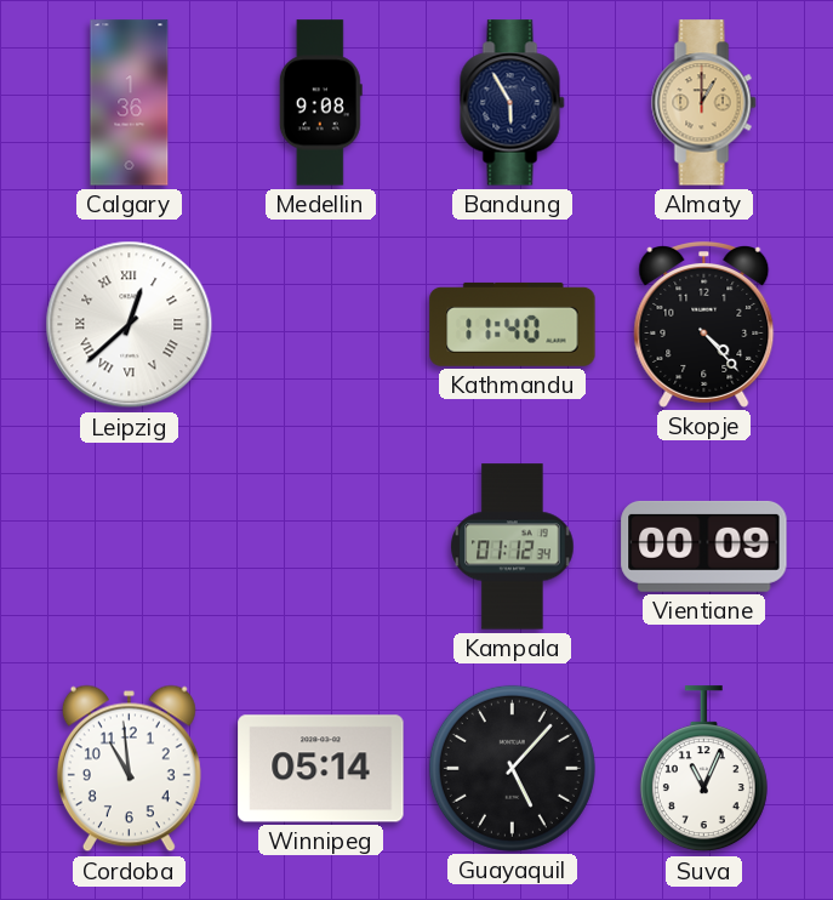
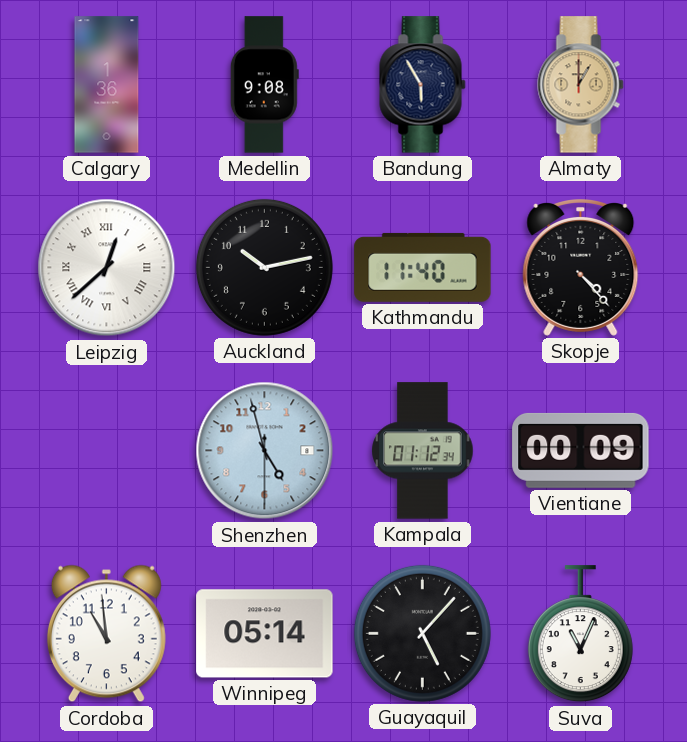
Auckland: none -> 10:13
Shenzhen: none -> 4:57
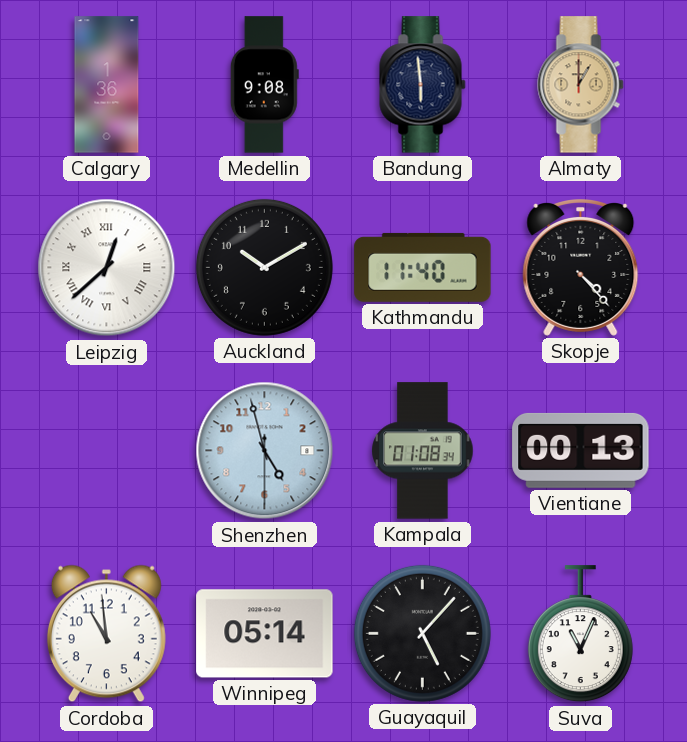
Bandung: 5:55 -> 5:59
Auckland: 10:13 -> 10:10
Kampala: 01:12 -> 01:08
Vientiane: 00:09 -> 00:13
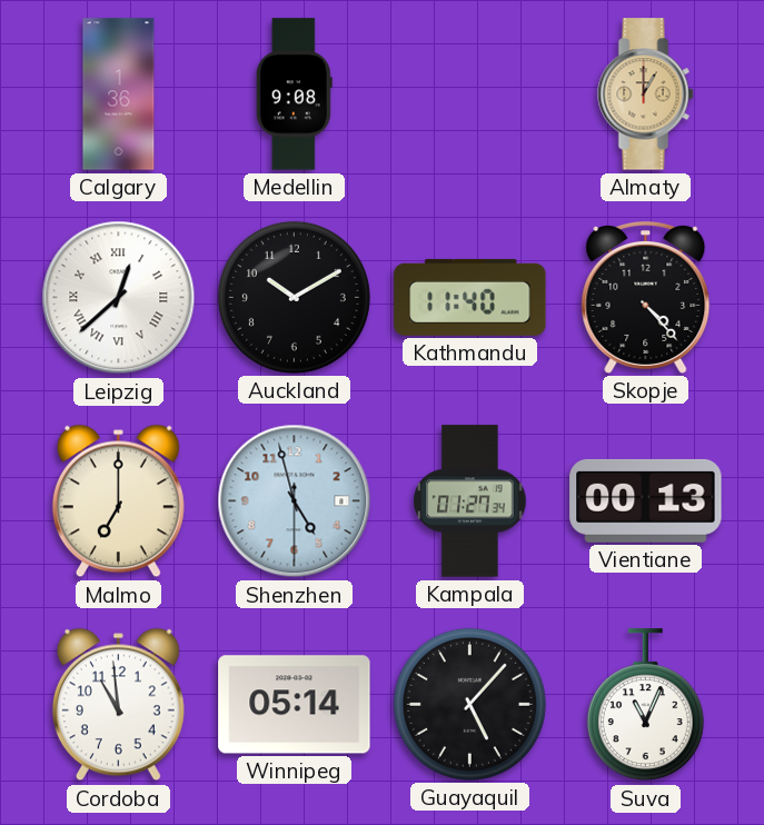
Bandung: 5:59 -> none
Malmo: none -> 7:00
Kampala: 01:08 -> 01:27
